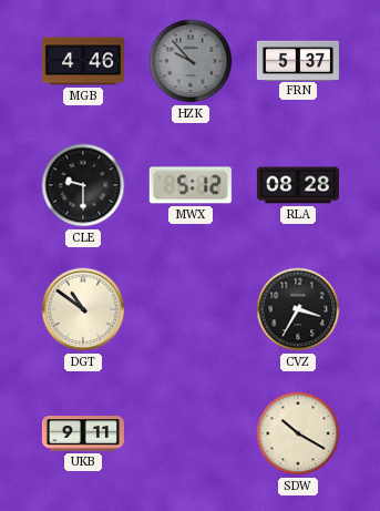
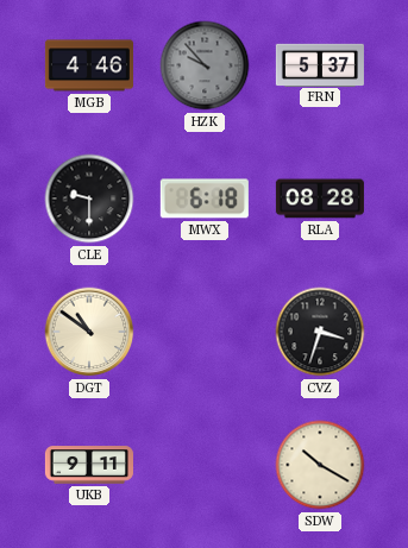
MWX: 5:12 -> 6:18
CVZ: 3:35 -> 3:33
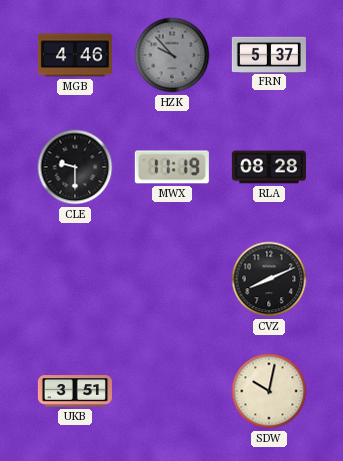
MWX: 6:18 -> 11:19
DGT: 10:51 -> none
CVZ: 3:33 -> 8:11
UKB: 9:11 -> 3:51
SDW: 10:20 -> 10:02
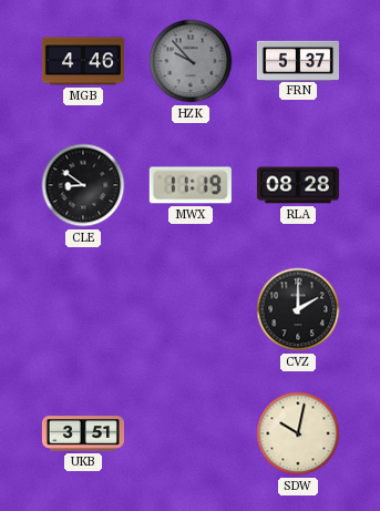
CLE: 9:30 -> 8:51
CVZ: 8:11 -> 2:00
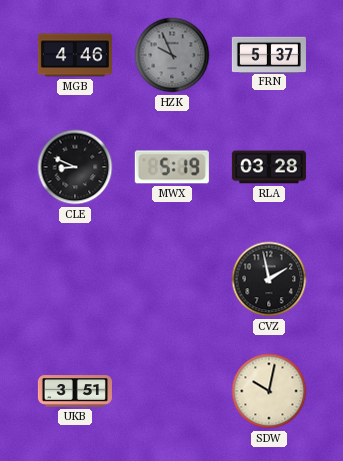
HZK: 9:53 -> 9:56
CLE: 8:51 -> 8:49
MWX: 11:19 -> 5:19
RLA: 08:28 -> 03:28
CVZ: 2:00 -> 1:58
